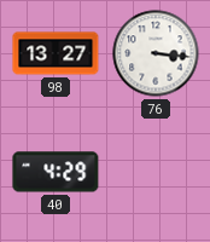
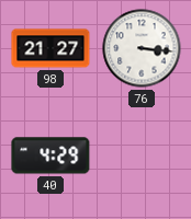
98: 13:27 -> 21:27
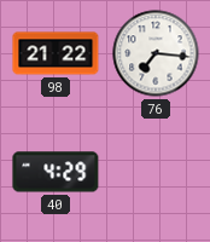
98: 21:27 -> 21:22
76: 3:16 -> 7:16
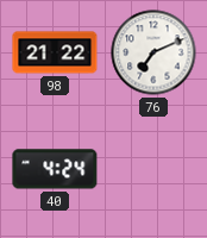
76: 7:16 -> 7:11
40: 4:29 -> 4:24
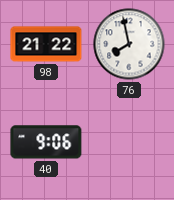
76: 7:11 -> 7:58
40: 4:24 -> 9:06
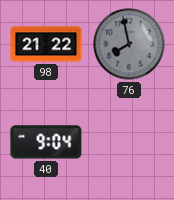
76 dial: white -> grey
40: 9:06 -> 9:04
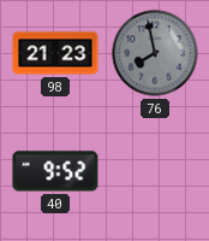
98: 21:22 -> 21:23
40: 9:04 -> 9:52
